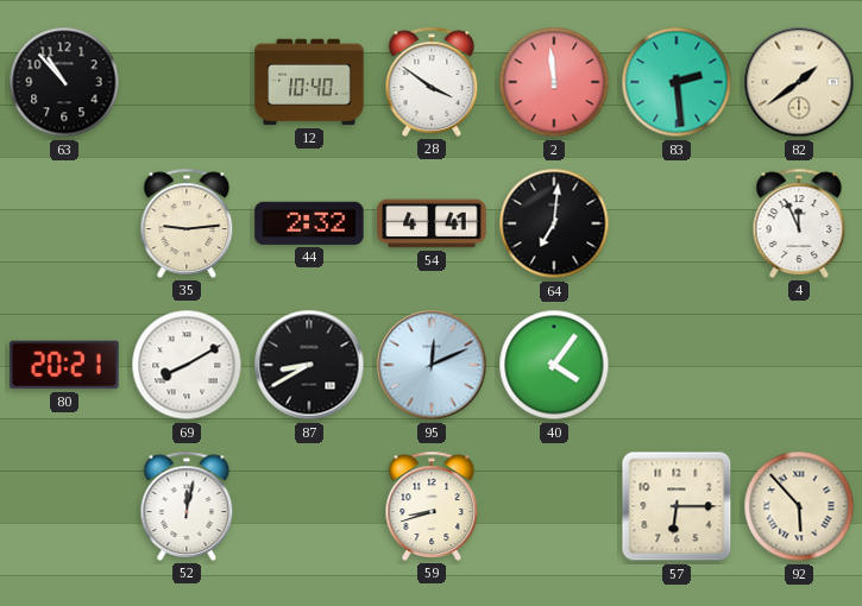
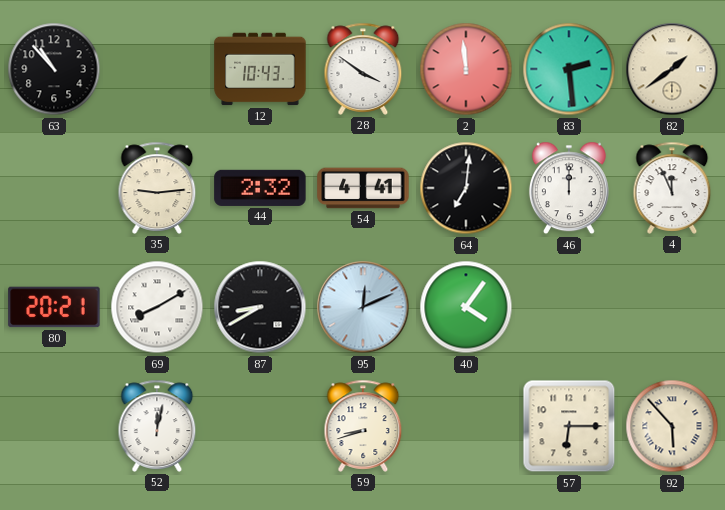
12: 10:40 -> 10:43
46: none -> 12:00
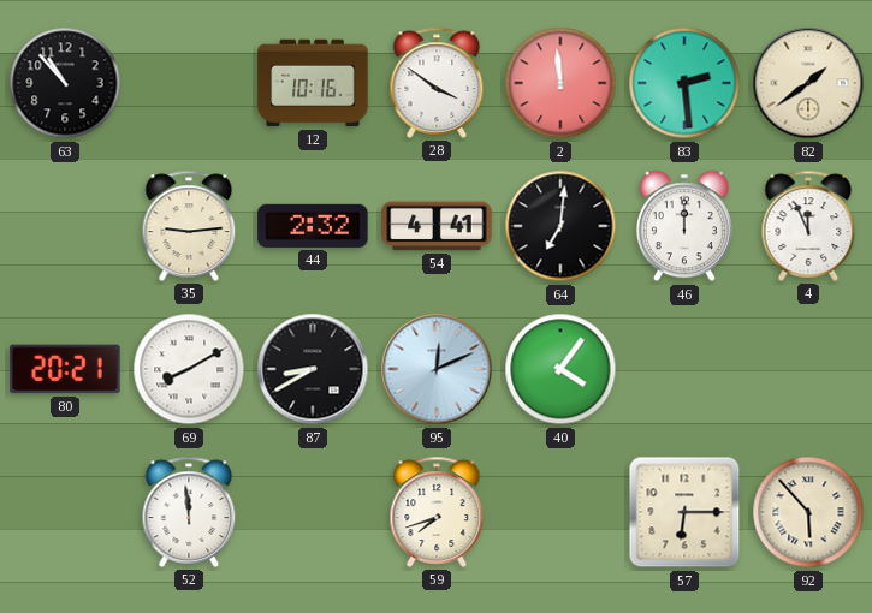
12: 10:43 -> 10:16
52: 12:02 -> 11:59
59: 8:42 -> 7:42
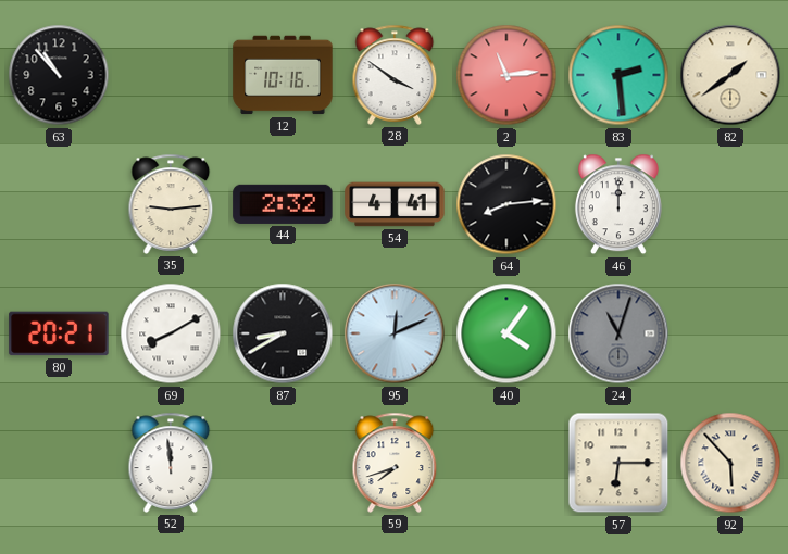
2: 11:59 -> 11:14
64: 7:01 -> 8:14
4: 11:56 -> none
24: none -> 11:03
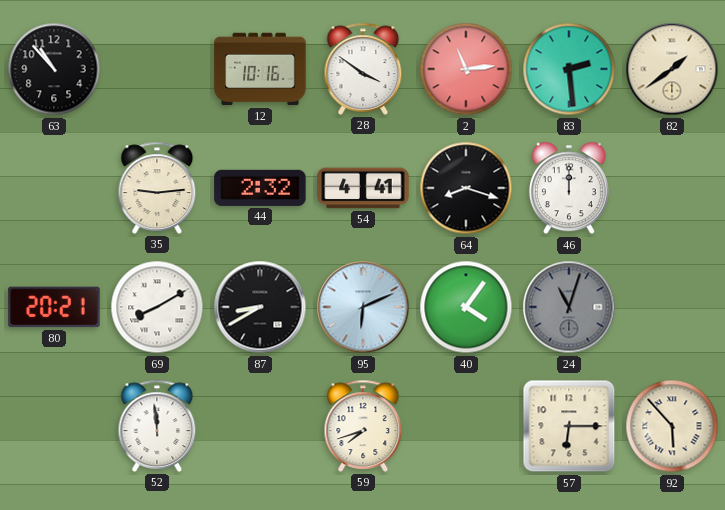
64: 8:14 -> 8:18
95: 12:11 -> 6:11
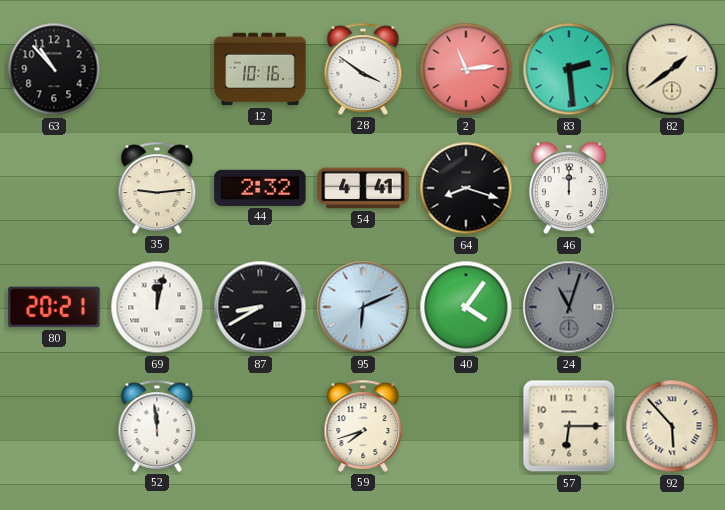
69: 8:10 -> 12:02
